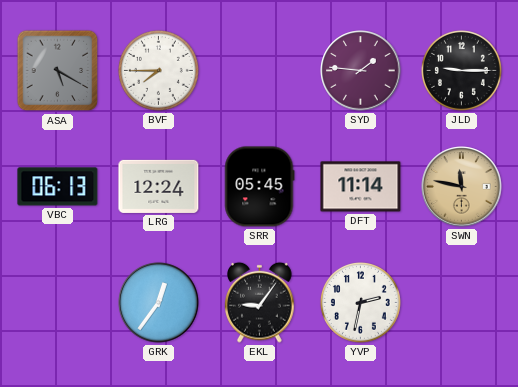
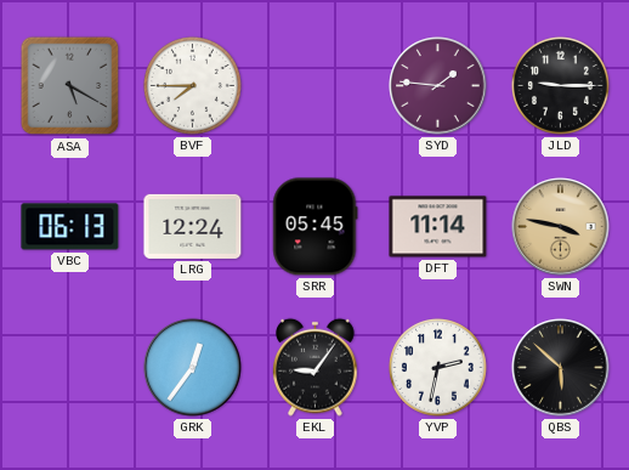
SWN: 11:47 -> 3:47
QBS: none -> 5:52
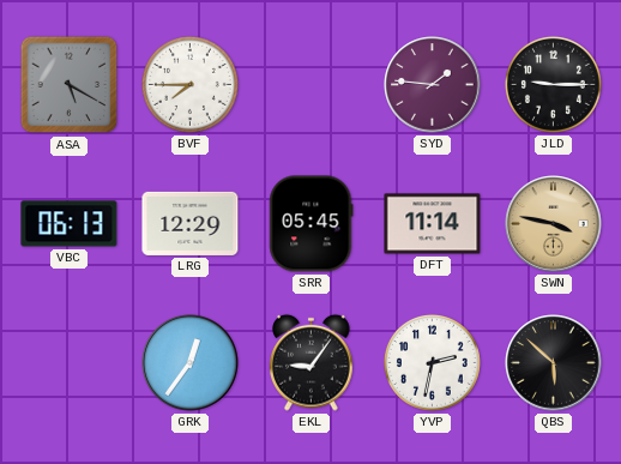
LRG: 12:24 -> 12:29
